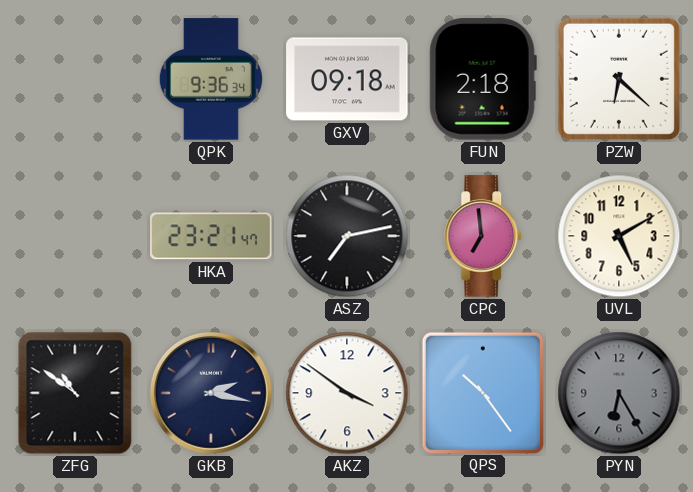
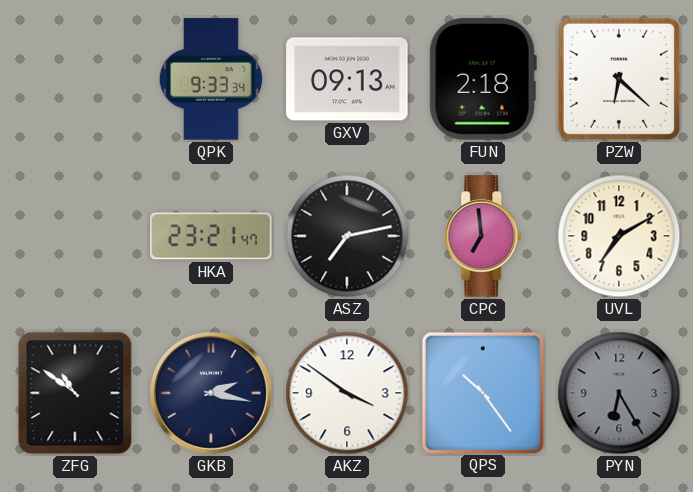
QPK: 9:36 -> 9:33
GXV: 09:18 -> 09:13
UVL: 5:10 -> 7:10
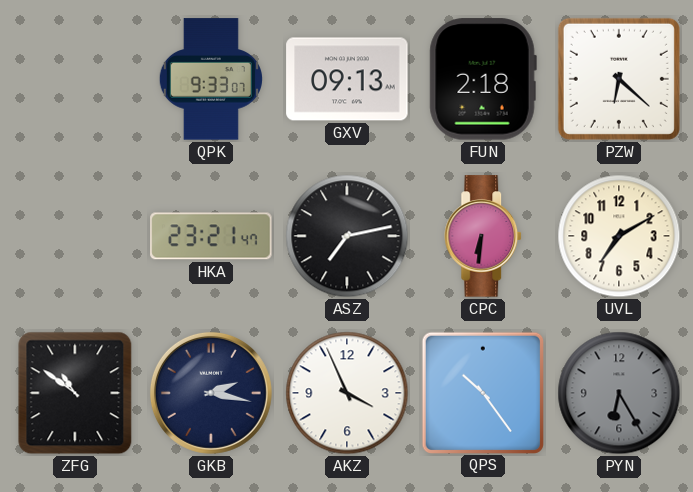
QPK: 9:33:34 -> 9:33:07
CPC: 6:59 -> 6:31
AKZ: 3:51 -> 3:56
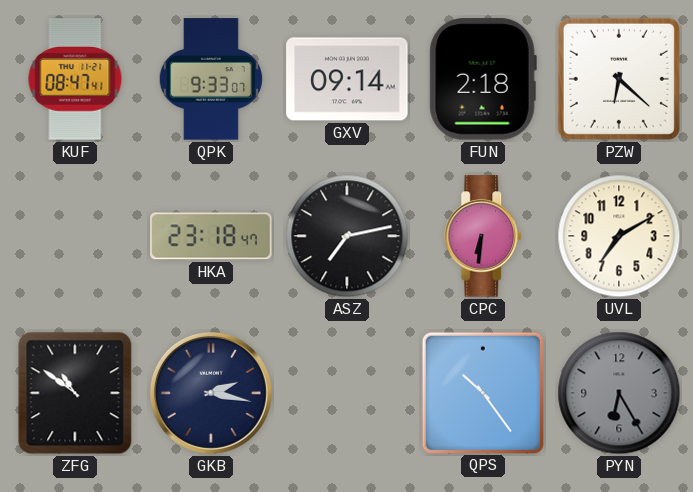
KUF: none -> 08:47
GXV: 09:13 -> 09:14
HKA: 23:21 -> 23:18
AKZ: 3:56 -> none
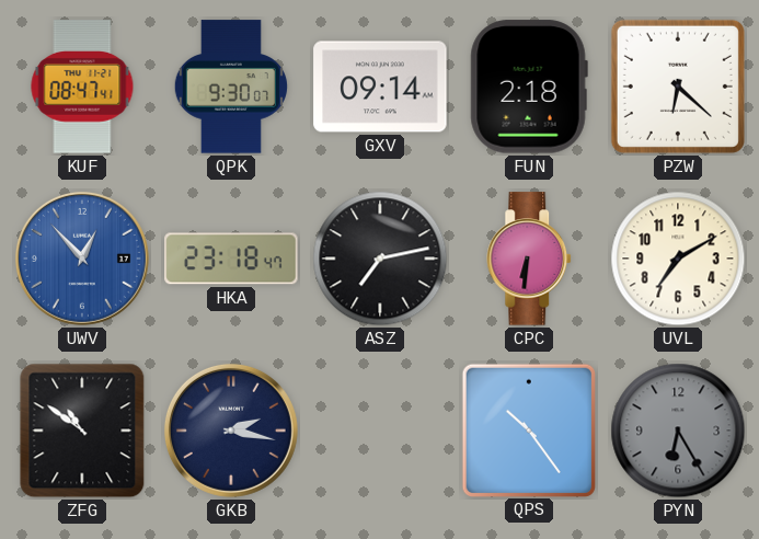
QPK: 9:33 -> 9:30
UWV: none -> 12:53
